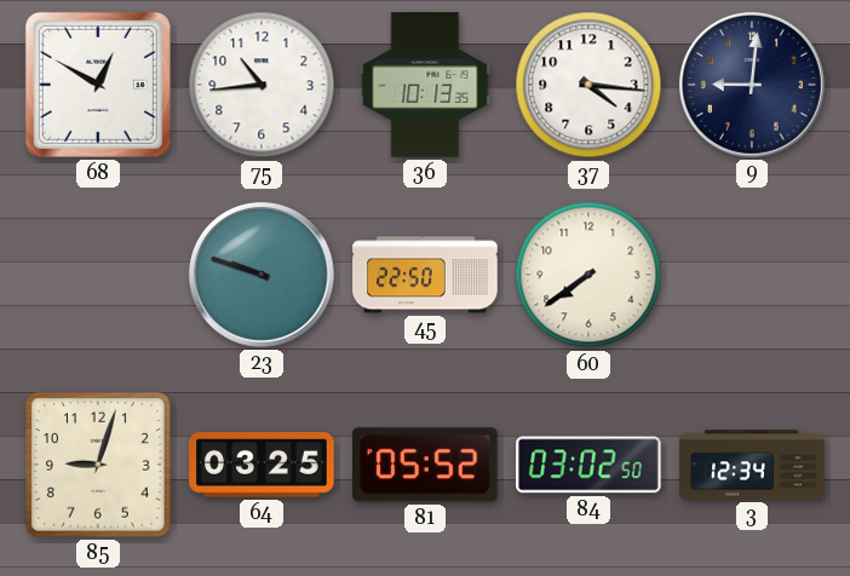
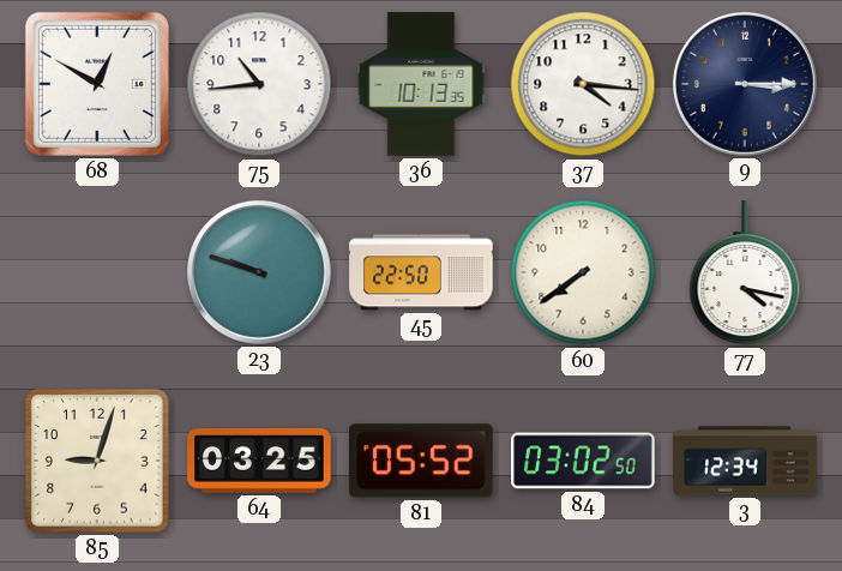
9: 9:01 -> 3:15
77: none -> 4:17
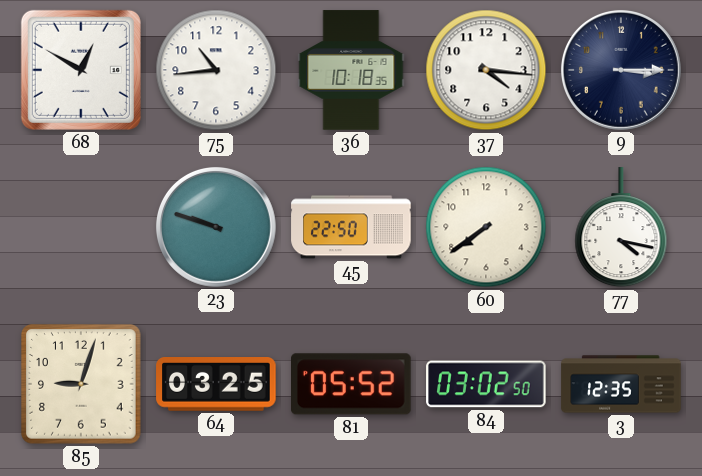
36: 10:13 -> 10:18
3: 12:34 -> 12:35
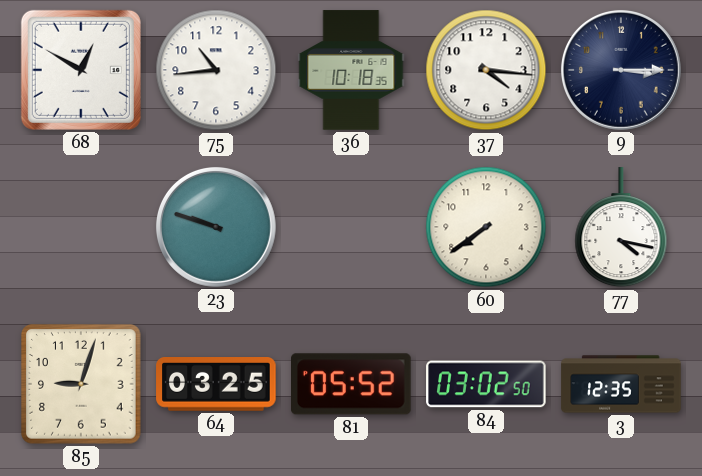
45: 22:50 -> none
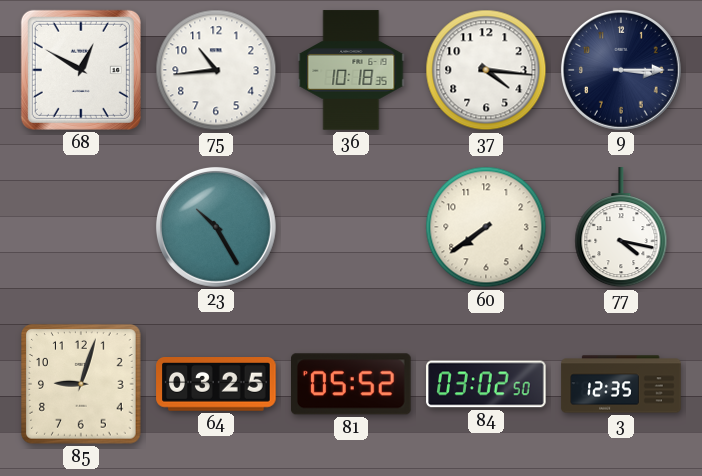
23: 9:48 -> 10:25
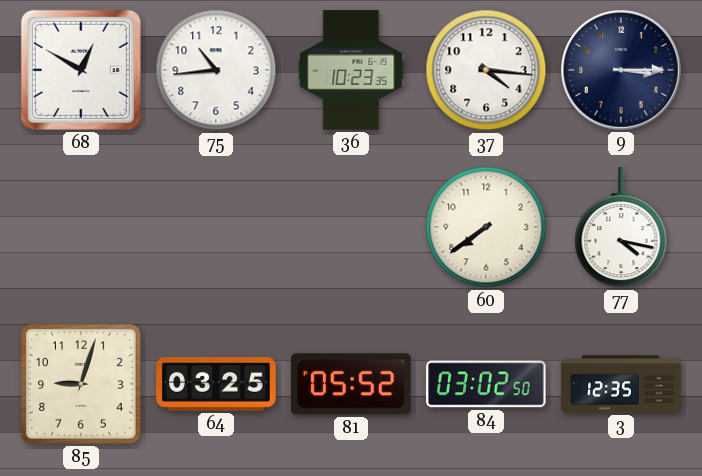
36: 10:18 -> 10:23
23: 10:25 -> none
